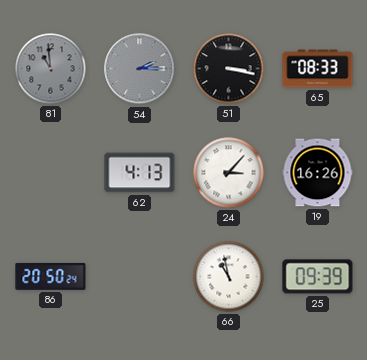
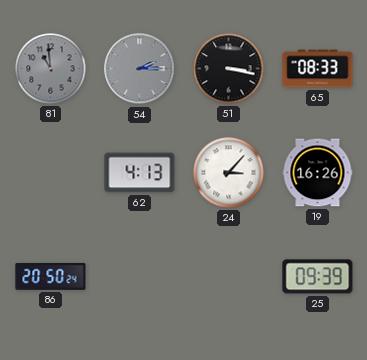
66: 10:58 -> none
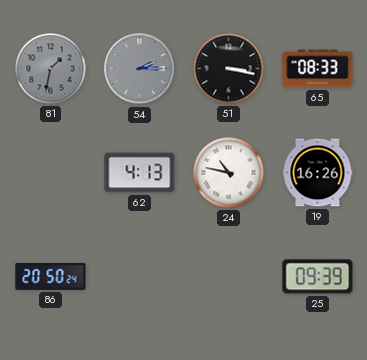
81: 10:59 -> 1:32
24: 3:07 -> 10:47
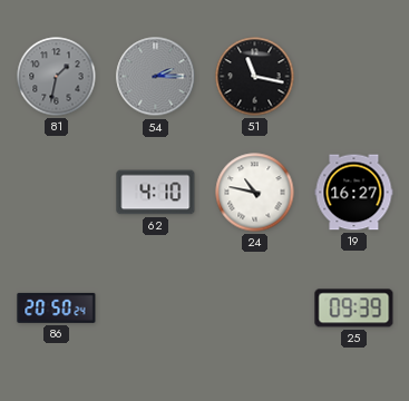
51: 3:17 -> 11:17
65: 08:33 -> none
62: 4:13 -> 4:10
19: 16:26 -> 16:27
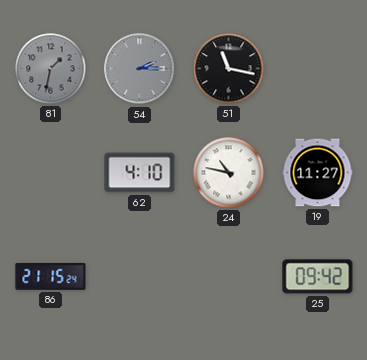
19: 16:27 -> 11:27
86: 20:50 -> 21:15
25: 09:39 -> 09:42
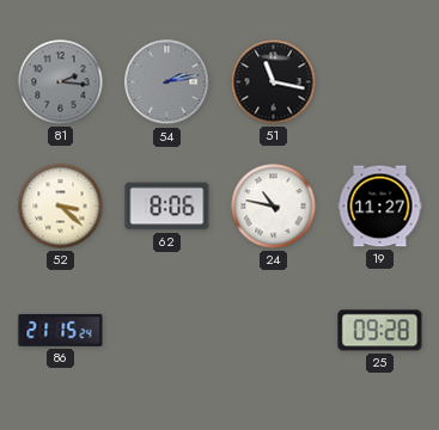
81: 1:32 -> 2:16
54: 2:15 -> 2:13
52: none -> 3:22
62: 4:10 -> 8:06
25: 09:42 -> 09:28
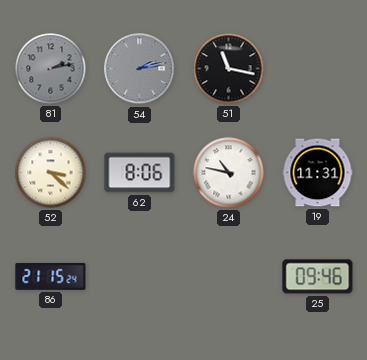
81: 2:16 -> 2:13
19: 11:27 -> 11:31
25: 09:28 -> 09:46
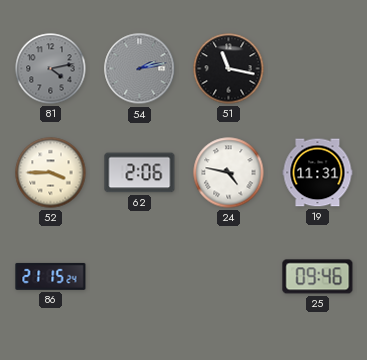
81: 2:13 -> 4:13
52: 3:22 -> 3:45
62: 8:06 -> 2:06
24: 10:47 -> 4:47
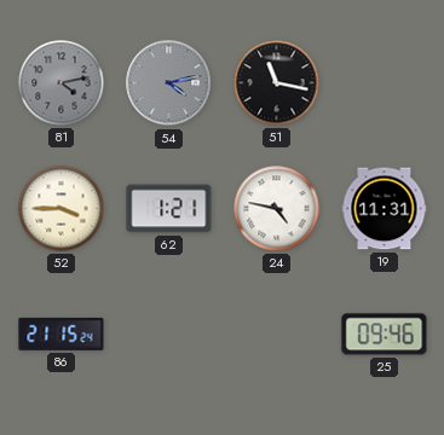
54: 2:13 -> 4:13
62: 2:06 -> 1:21
